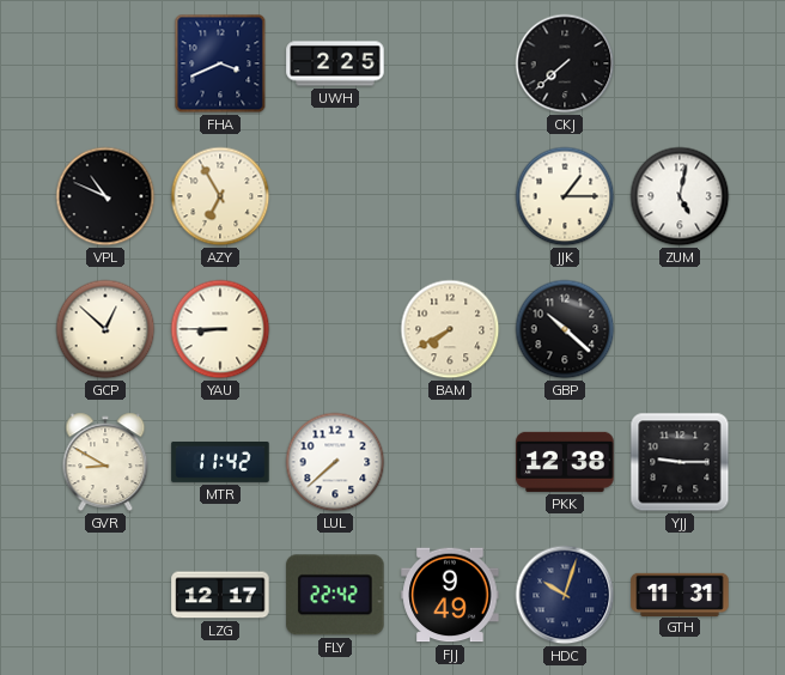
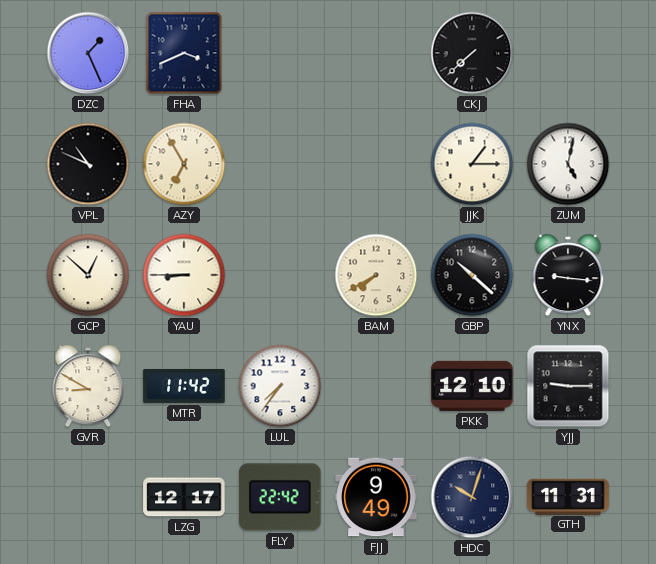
DZC: none -> 1:26
UWH: 2:25 -> none
YNX: none -> 9:16
LUL: 7:38 -> 7:36
PKK: 12:38 -> 12:10
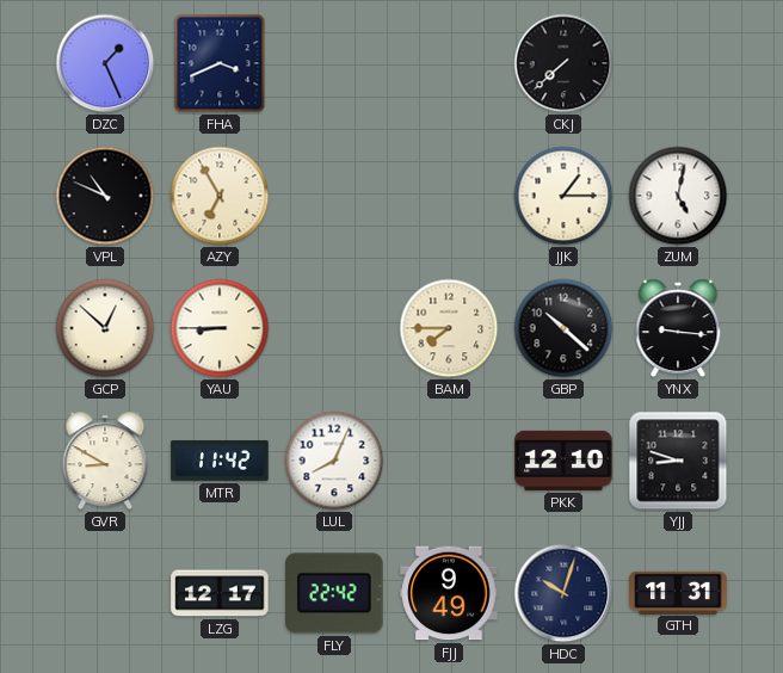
BAM: 7:40 -> 7:45
LUL: 7:36 -> 8:04
YJJ: 9:15 -> 8:48
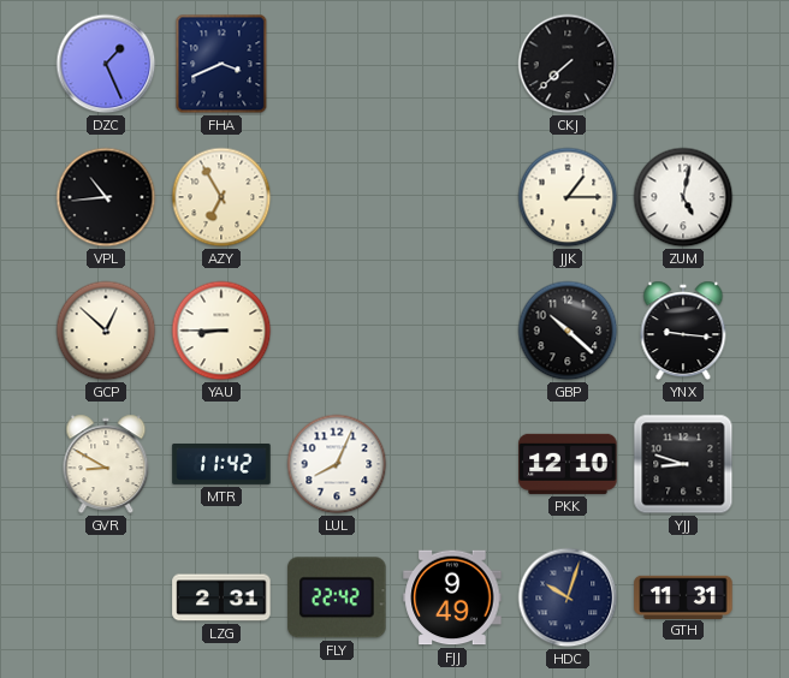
VPL: 10:49 -> 10:44
BAM: 7:45 -> none
LZG: 12:17 -> 2:31
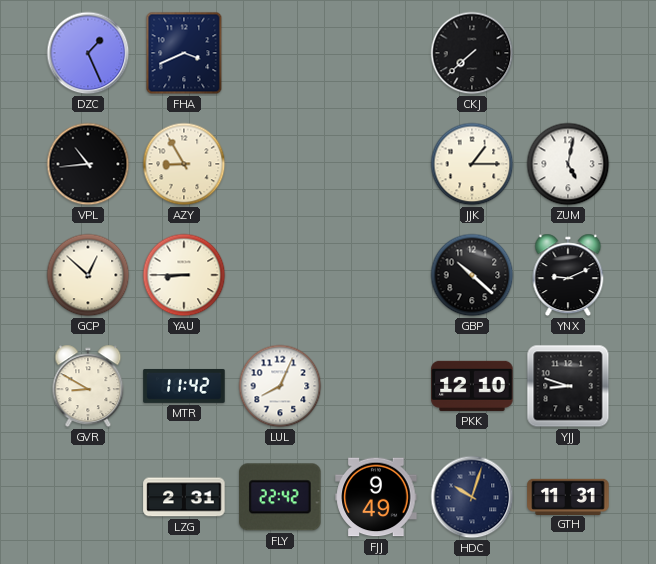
AZY: 6:55 -> 8:55
YNX: 9:16 -> 9:11
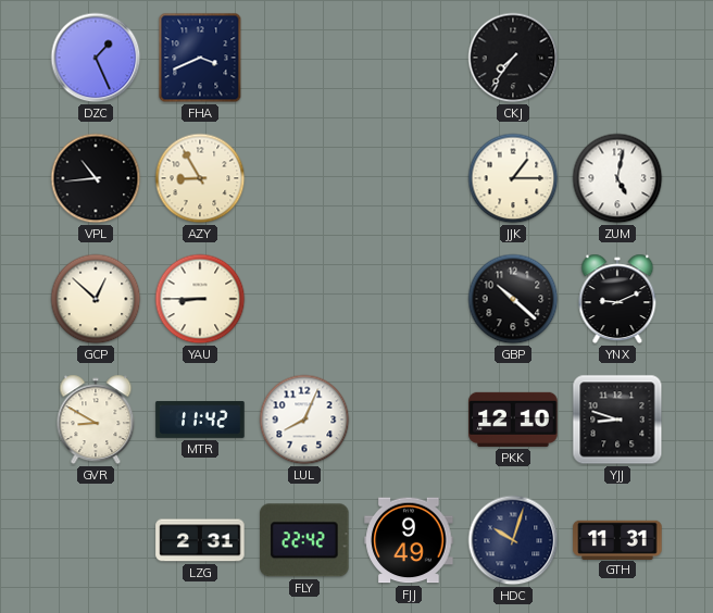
CKJ: 7:38 -> 7:36
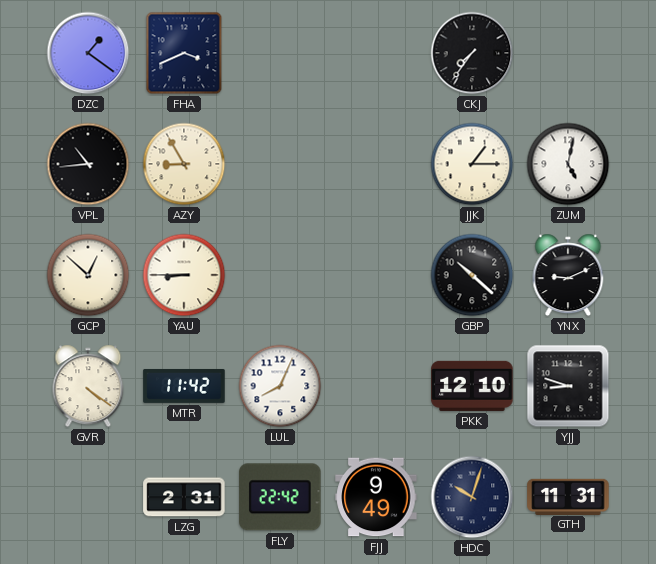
DZC: 1:26 -> 1:21
GVR: 8:50 -> 4:21
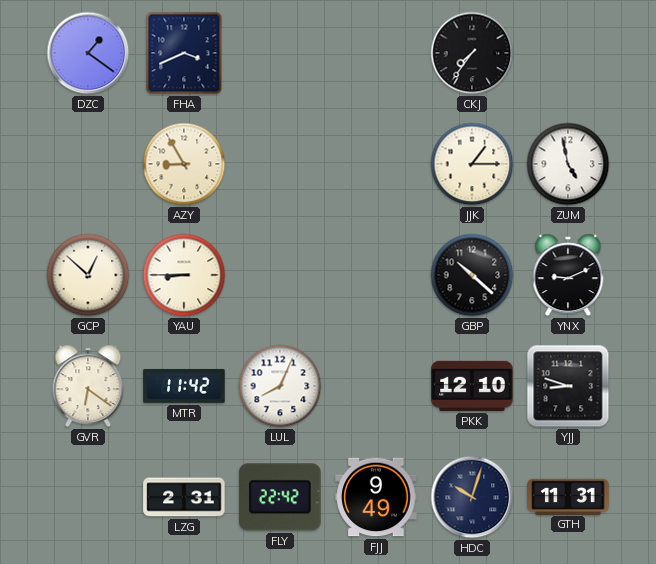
VPL: 10:44 -> none
ZUM: 5:02 -> 4:58
GVR: 4:21 -> 6:21
